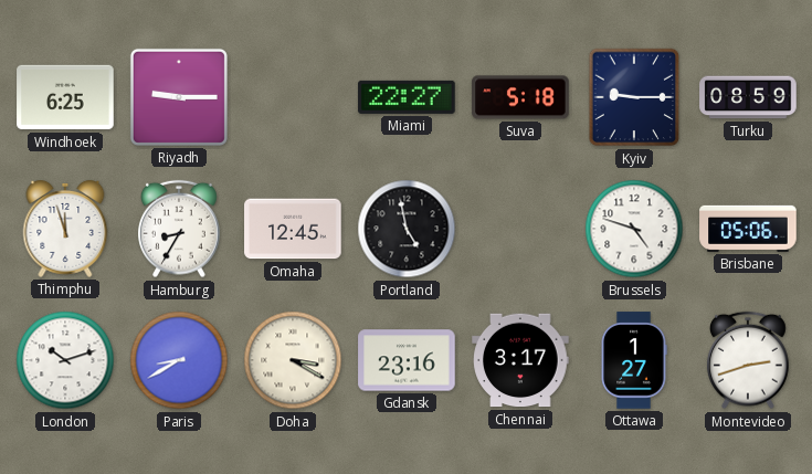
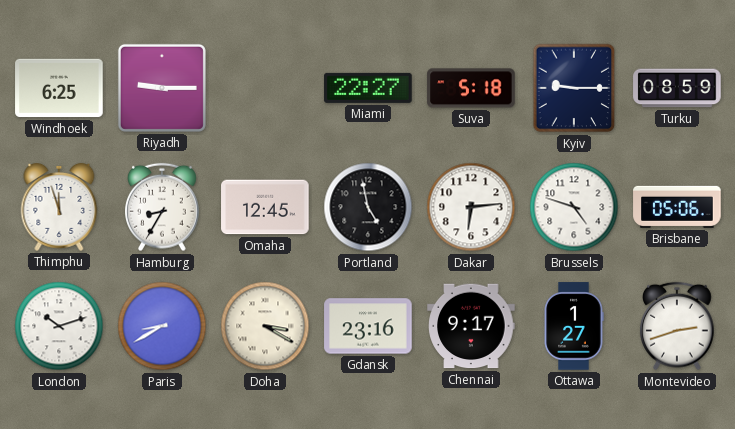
Dakar: none -> 6:14
Chennai: 3:17 -> 9:17
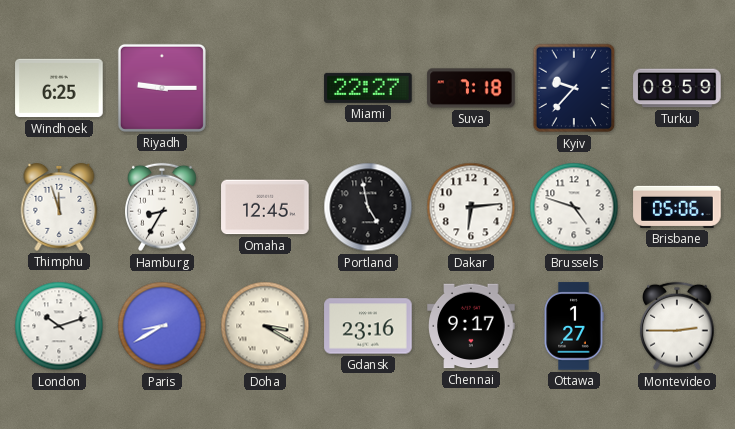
Suva: 5:18 -> 7:18
Kyiv: 9:15 -> 9:37
Montevideo: 2:42 -> 2:45
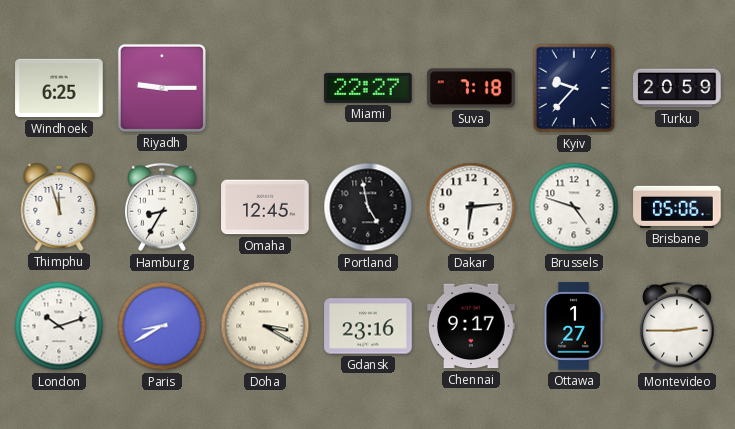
Turku: 08:59 -> 20:59
